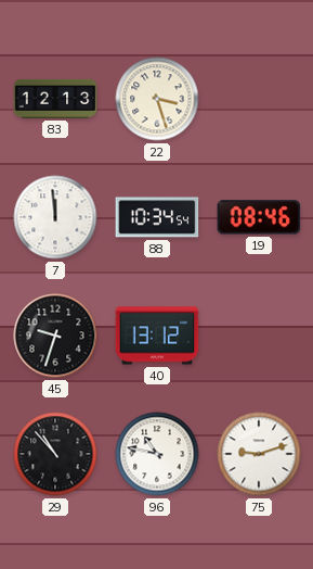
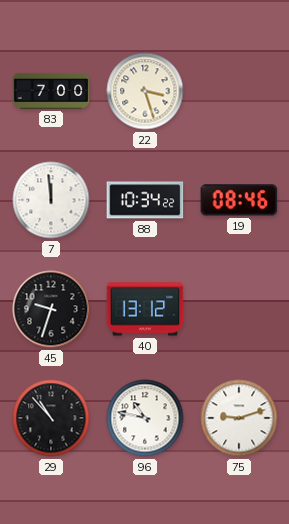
83: 12:13 -> 7:00
88: 10:34:54 -> 10:34:22
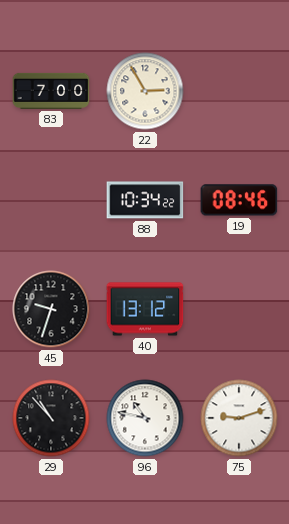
22: 3:27 -> 2:55
7: 11:59 -> none
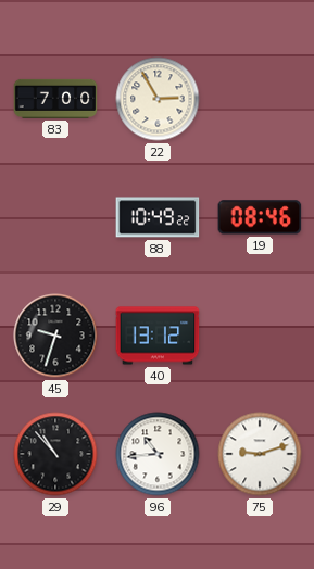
88: 10:34 -> 10:49
96: 10:47 -> 10:44
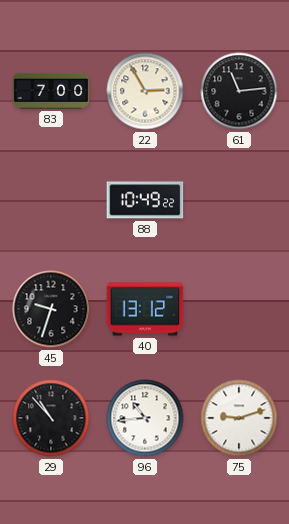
61: none -> 11:14
19: 08:46 -> none
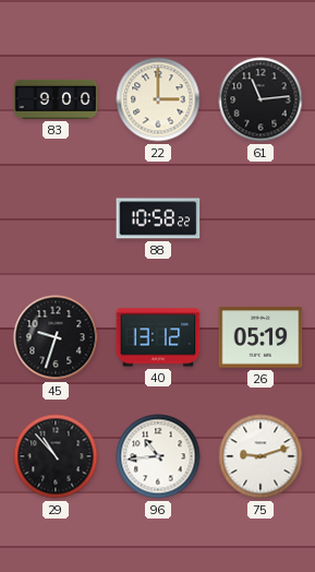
83: 7:00 -> 9:00
22: 2:55 -> 3:00
88: 10:49 -> 10:58
26: none -> 05:19
